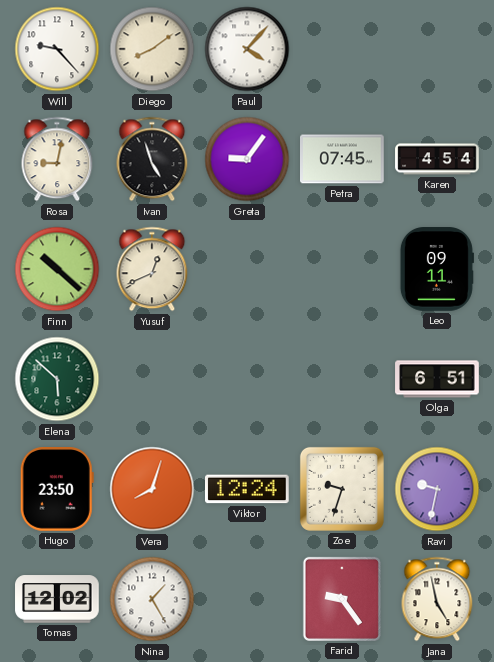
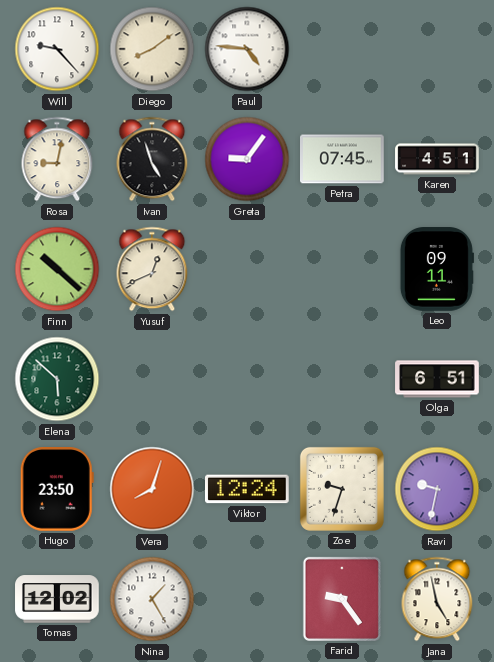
Paul: 4:07 -> 4:46
Karen: 4:54 -> 4:51
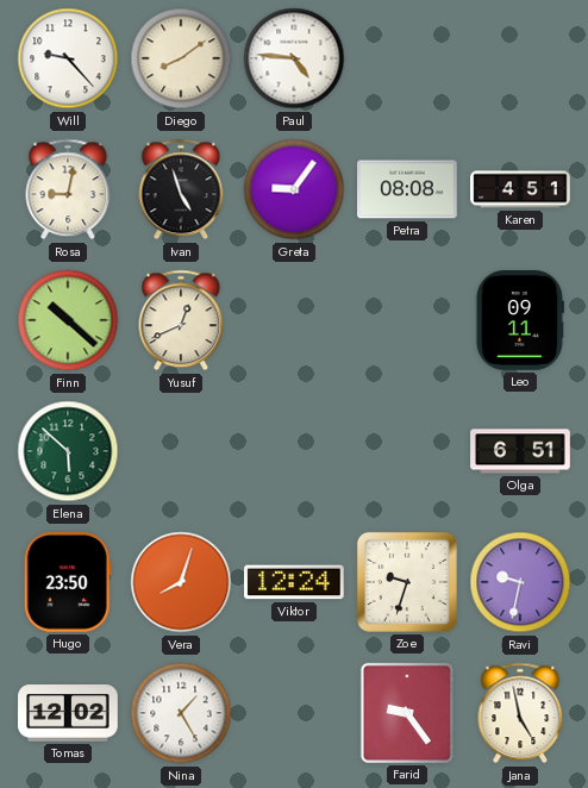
Petra: 07:45 -> 08:08
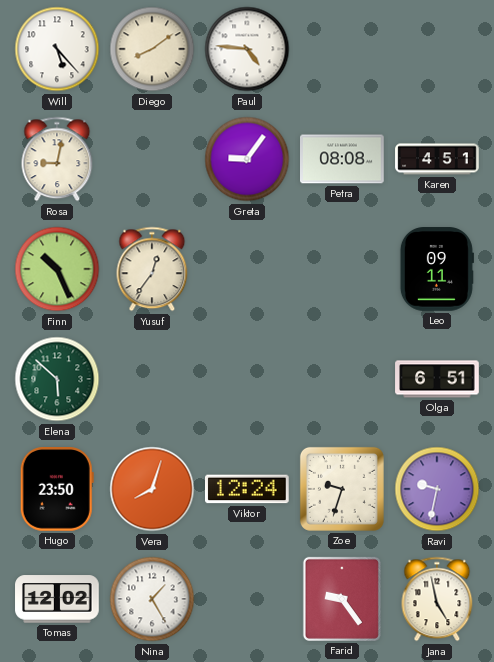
Will: 9:23 -> 5:23
Ivan: 4:57 -> none
Finn: 10:22 -> 10:26
Yusuf: 12:41 -> 12:36
